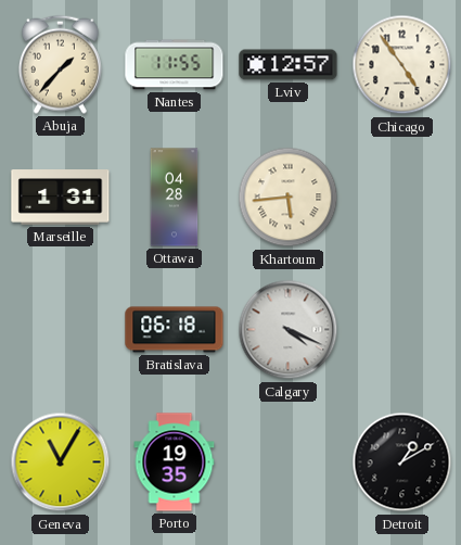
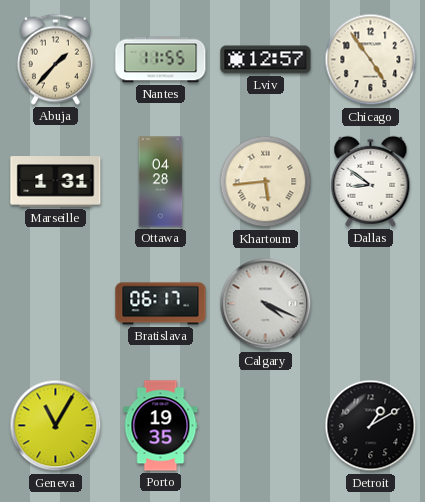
Dallas: none -> 8:51
Bratislava: 06:18 -> 06:17
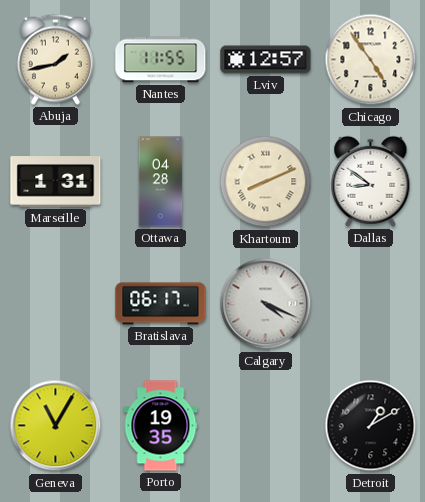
Abuja: 1:37 -> 1:43
Khartoum: 5:44 -> 8:11
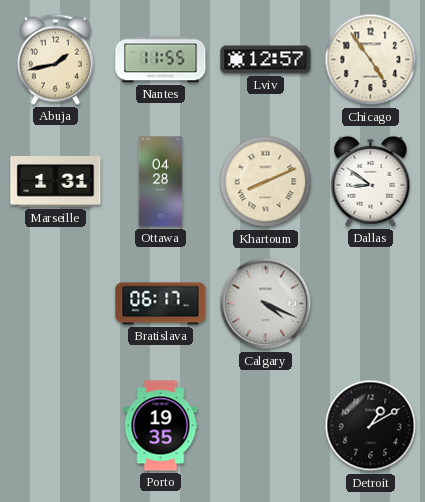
Geneva: 11:05 -> none
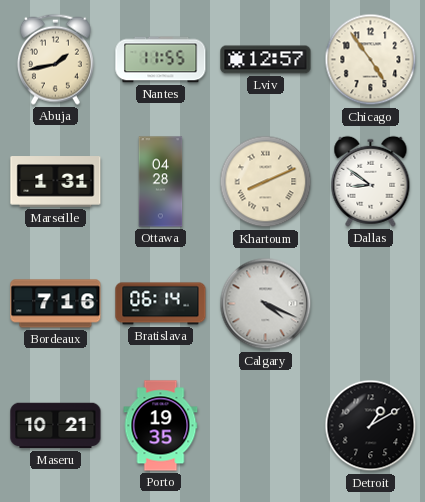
Bordeaux: none -> 7:16
Bratislava: 06:17 -> 06:14
Maseru: none -> 10:21
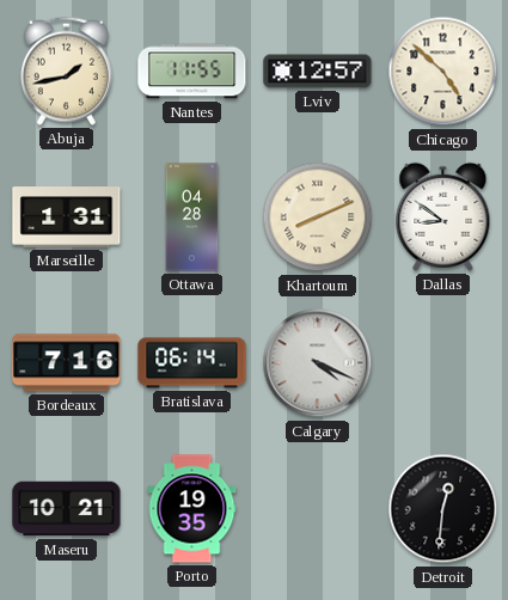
Chicago: 4:54 -> 4:52
Detroit: 1:10 -> 12:31
